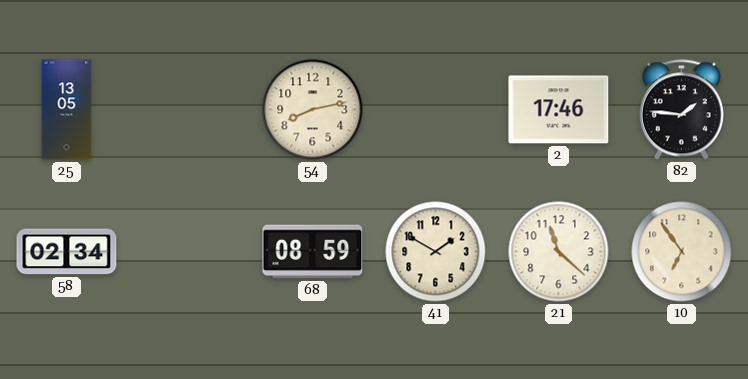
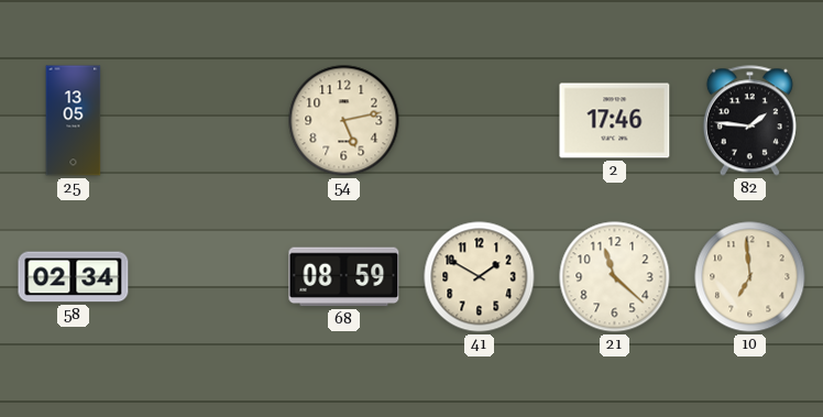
54: 8:13 -> 5:13
10: 6:54 -> 6:59
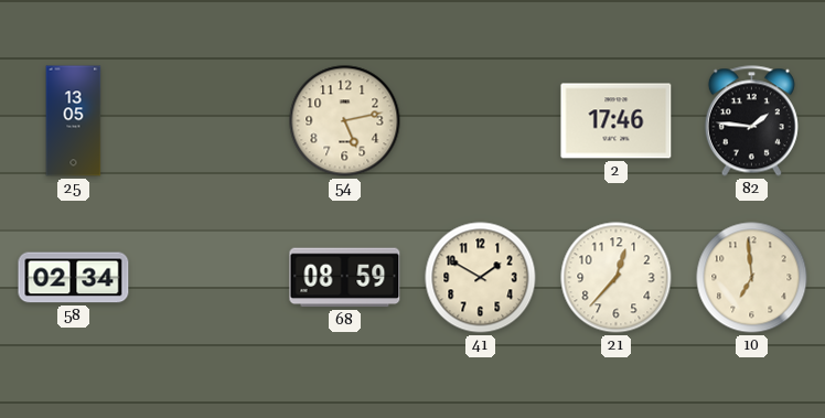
21: 11:22 -> 12:37
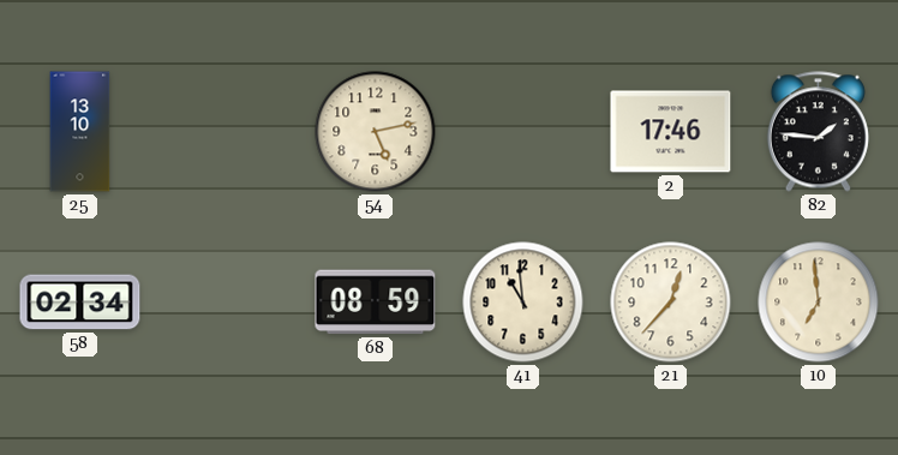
25: 13:05 -> 13:10
41: 1:50 -> 10:59
